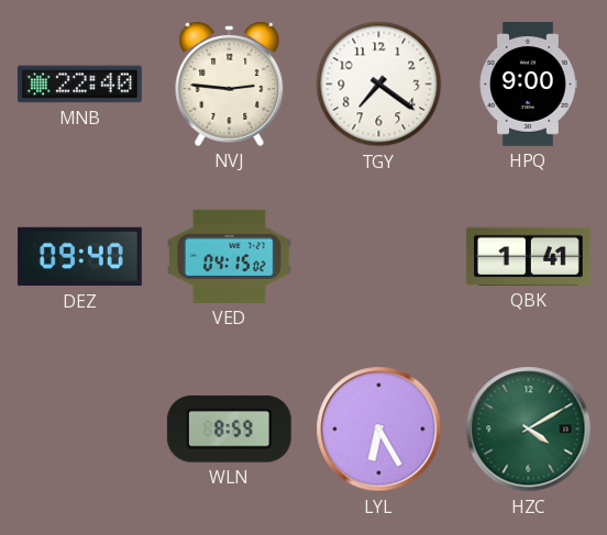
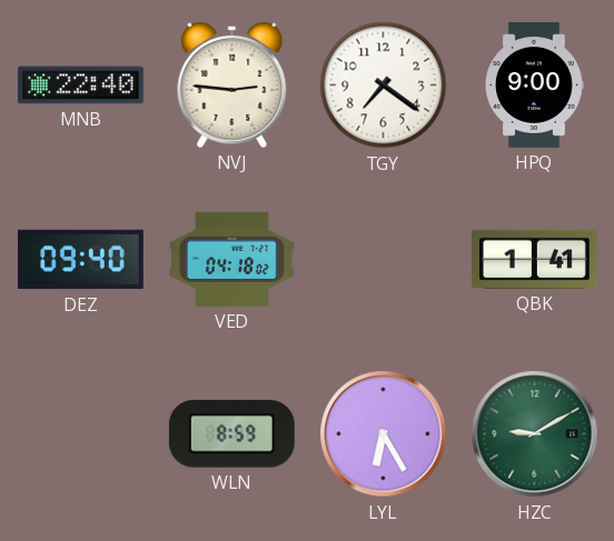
VED: 04:15 -> 04:18
HZC: 4:10 -> 9:10
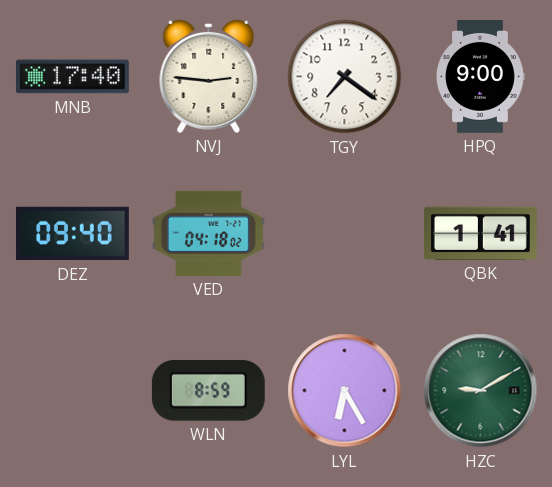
MNB: 22:40 -> 17:40
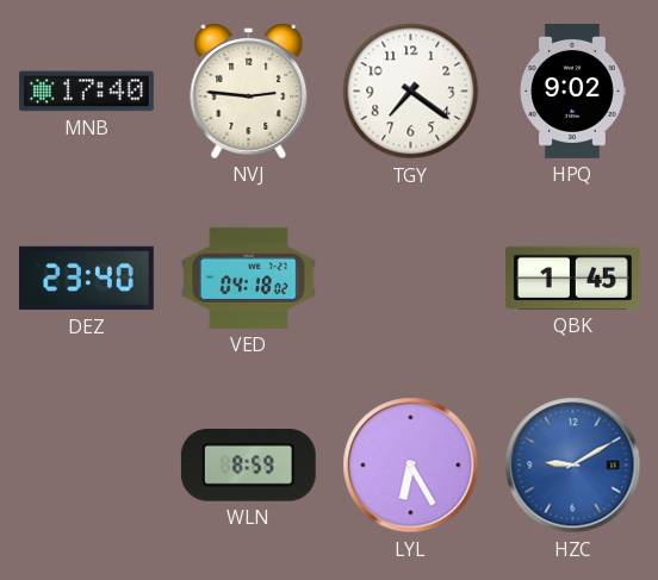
HPQ: 9:00 -> 9:02
DEZ: 09:40 -> 23:40
QBK: 1:41 -> 1:45
HZC dial: green -> blue
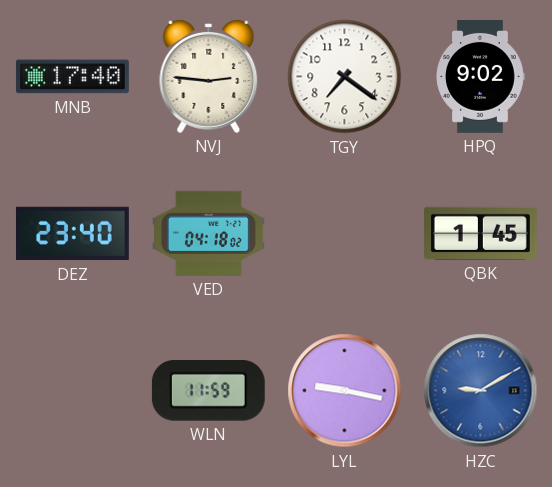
WLN: 8:59 -> 11:59
LYL: 6:25 -> 9:17
